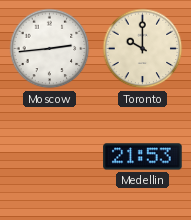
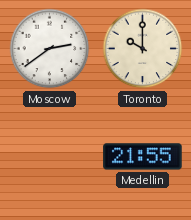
Moscow: 2:44 -> 2:39
Medellin: 21:53 -> 21:55
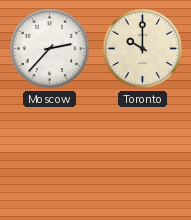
Moscow: 2:39 -> 2:37
Medellin: 21:55 -> none
